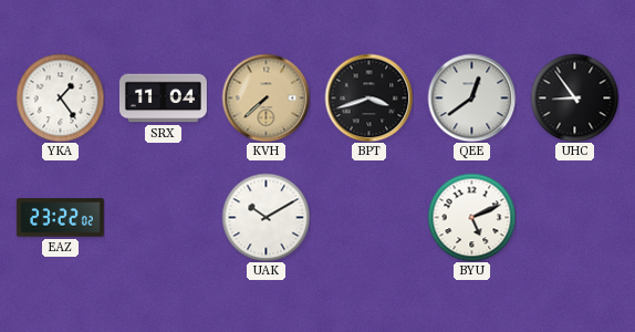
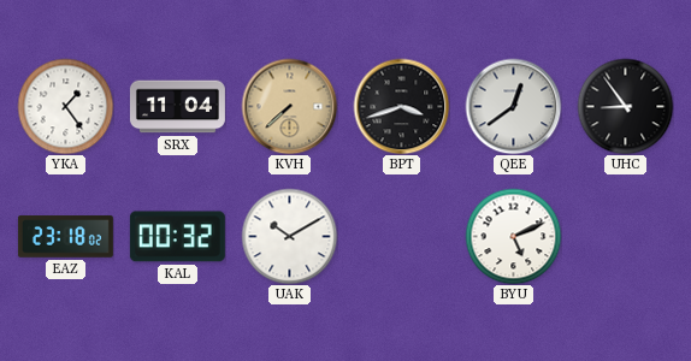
EAZ: 23:22 -> 23:18
KAL: none -> 00:32
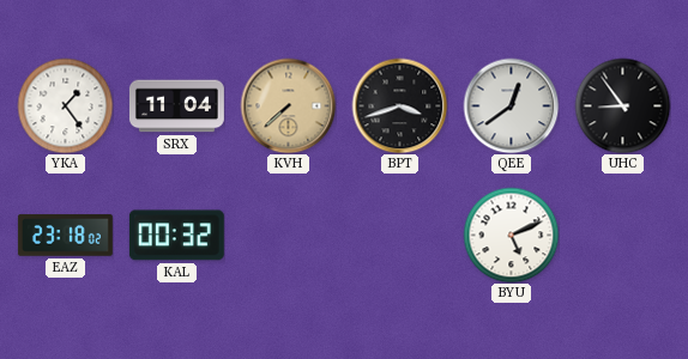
UAK: 10:10 -> none
